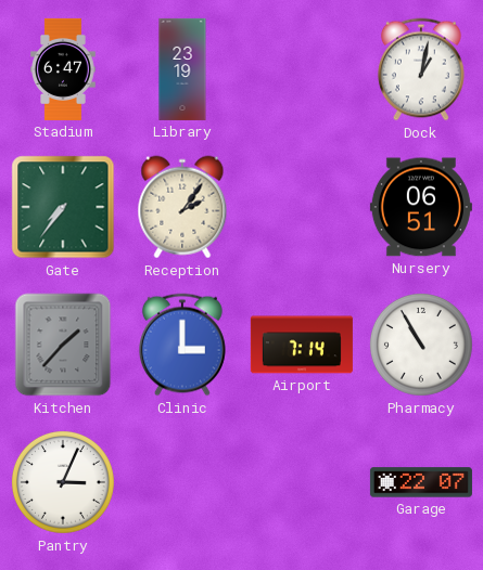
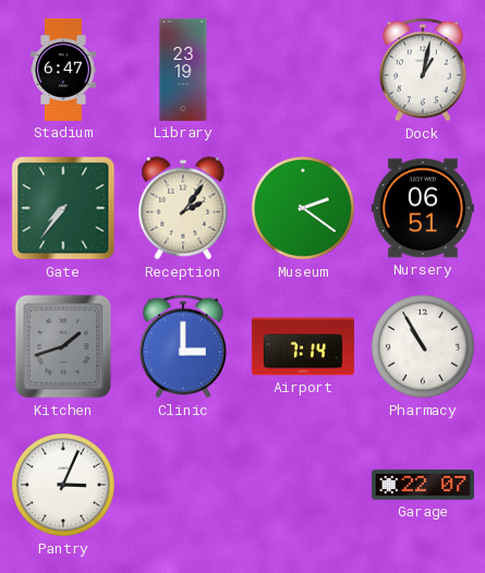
Museum: none -> 2:21
Kitchen: 1:37 -> 1:42
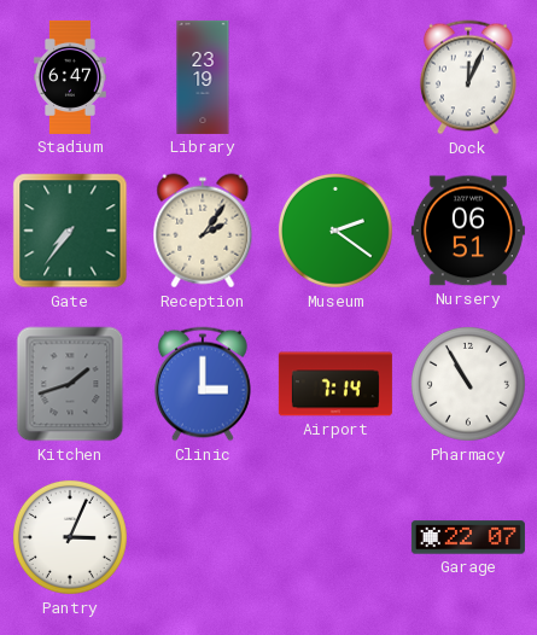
Dock: 1:02 -> 12:04
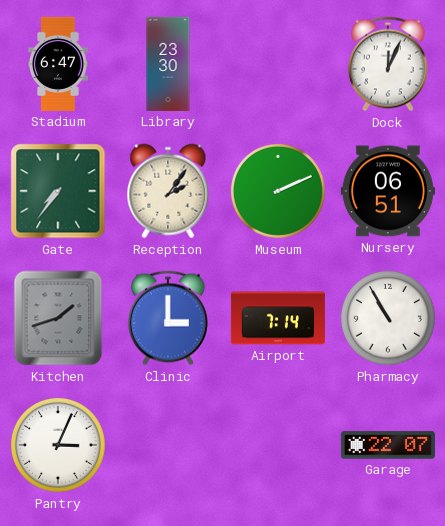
Library: 23:19 -> 23:30
Museum: 2:21 -> 2:11
